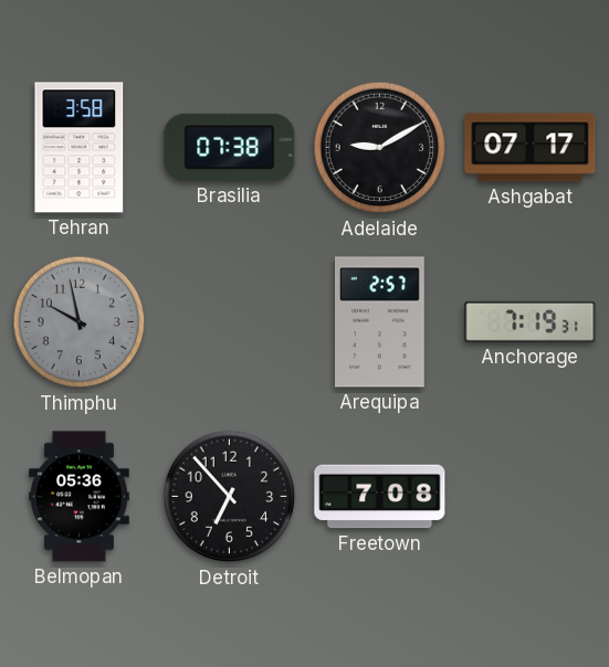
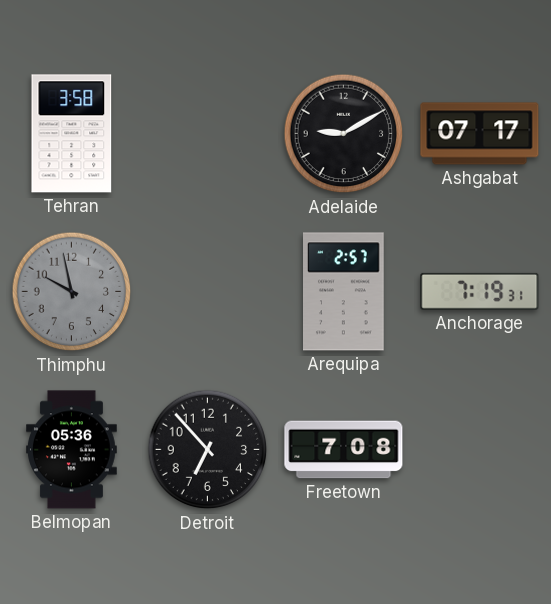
Brasilia: 07:38 -> none
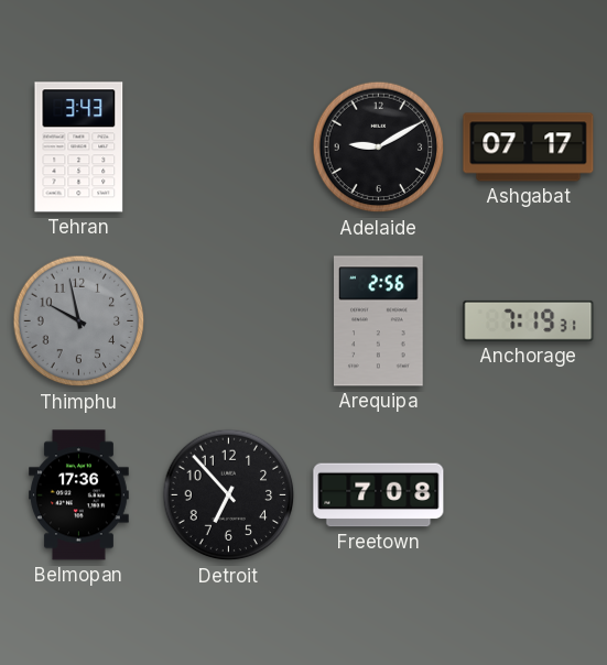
Tehran: 3:58 -> 3:43
Arequipa: 2:57 -> 2:56
Belmopan: 05:36 -> 17:36
